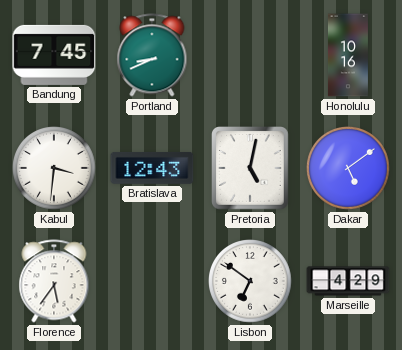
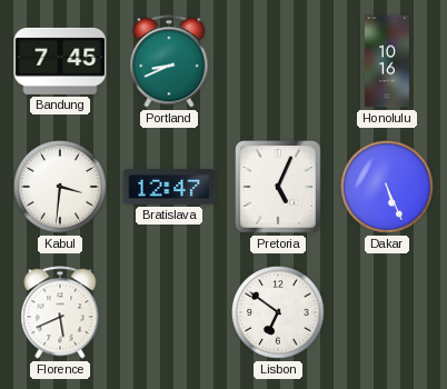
Bratislava: 12:43 -> 12:47
Pretoria: 5:02 -> 5:04
Dakar: 5:09 -> 5:26
Florence: 5:36 -> 5:41
Marseille: 4:29 -> none
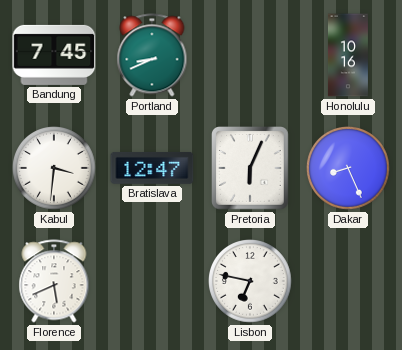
Pretoria: 5:04 -> 6:04
Dakar: 5:26 -> 8:26
Lisbon: 6:51 -> 6:47
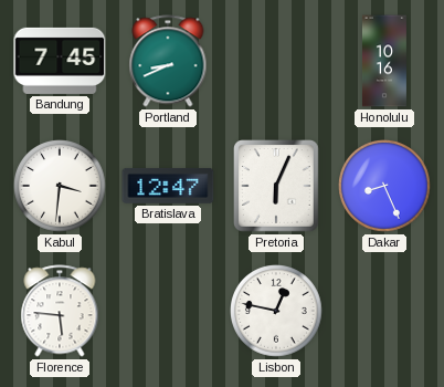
Florence: 5:41 -> 5:46
Lisbon: 6:47 -> 12:47
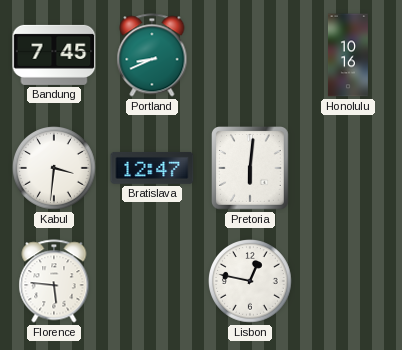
Pretoria: 6:04 -> 6:01
Dakar: 8:26 -> none
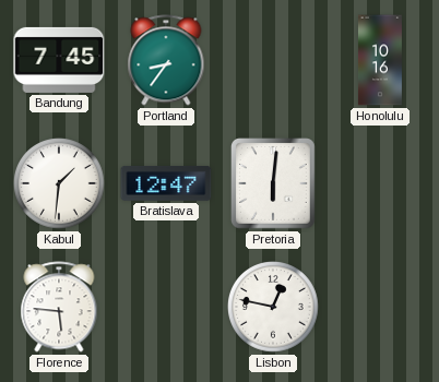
Portland: 8:41 -> 8:36
Kabul: 3:31 -> 1:31
